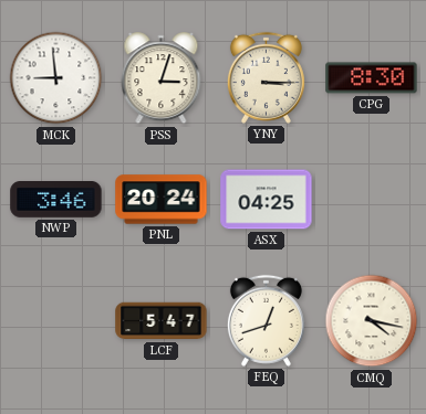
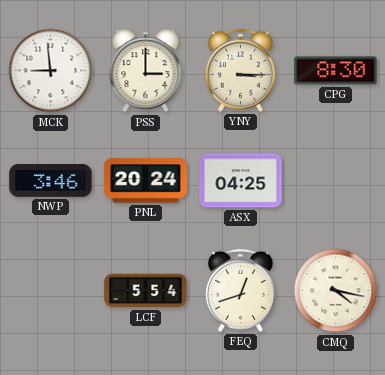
PSS: 3:03 -> 3:00
LCF: 5:47 -> 5:54
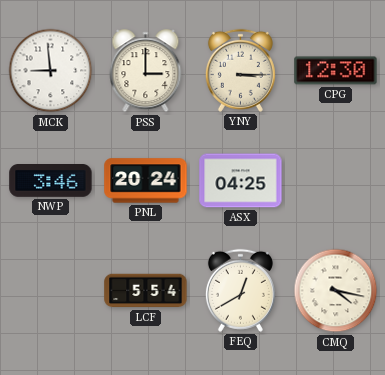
CPG: 8:30 -> 12:30
FEQ: 12:42 -> 12:40
